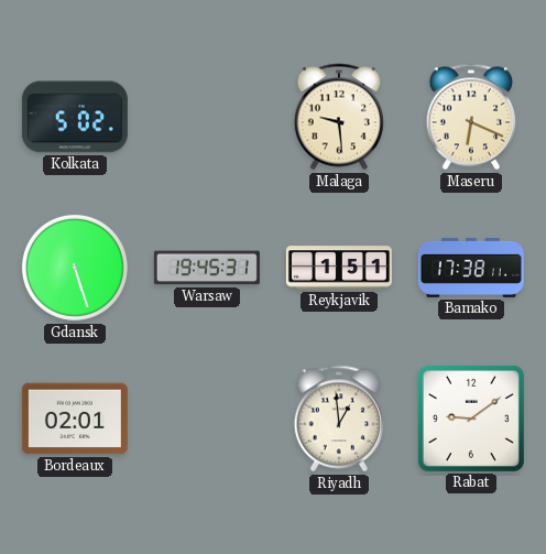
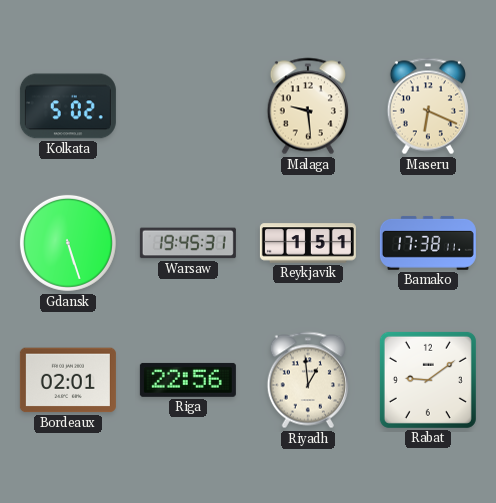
Riga: none -> 22:56
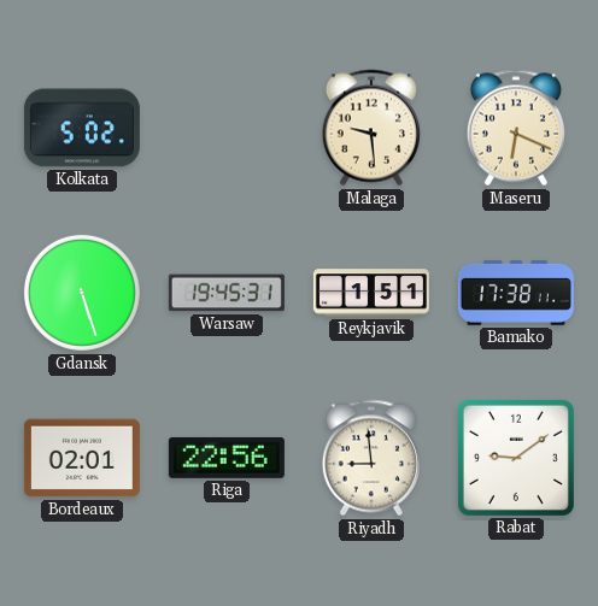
Riyadh: 12:59 -> 8:59
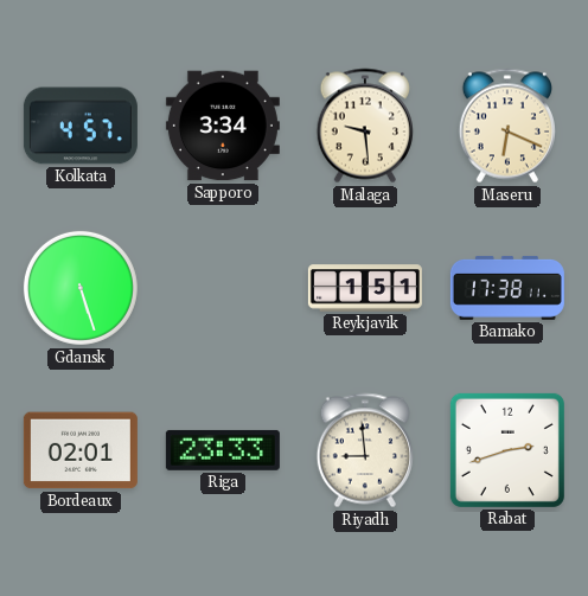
Kolkata: 5:02 -> 4:57
Sapporo: none -> 3:34
Warsaw: 19:45 -> none
Riga: 22:56 -> 23:33
Rabat: 9:09 -> 2:42
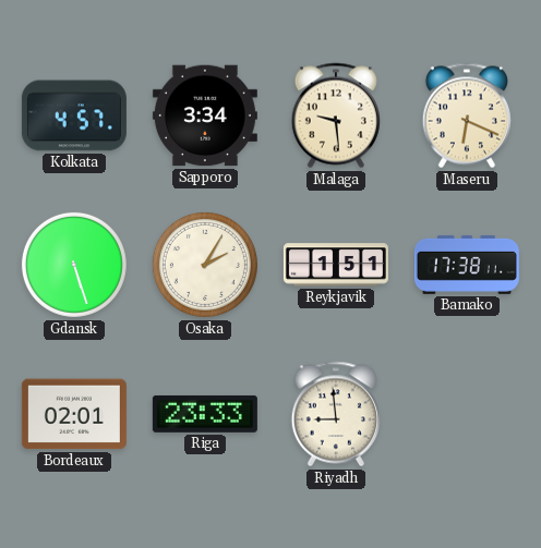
Osaka: none -> 2:05
Rabat: 2:42 -> none
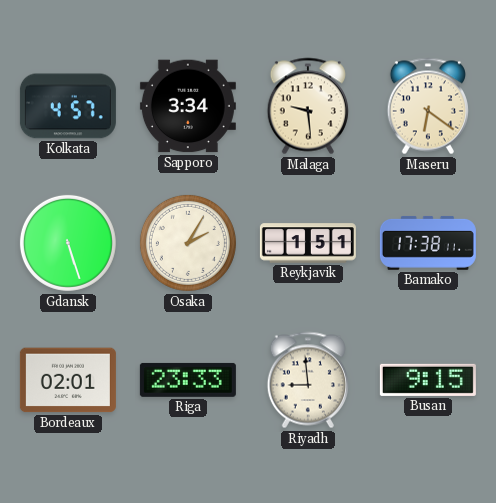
Maseru: 6:19 -> 6:21
Busan: none -> 9:15
